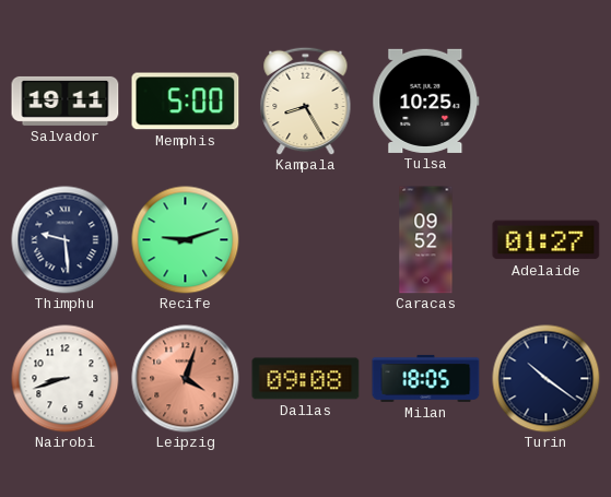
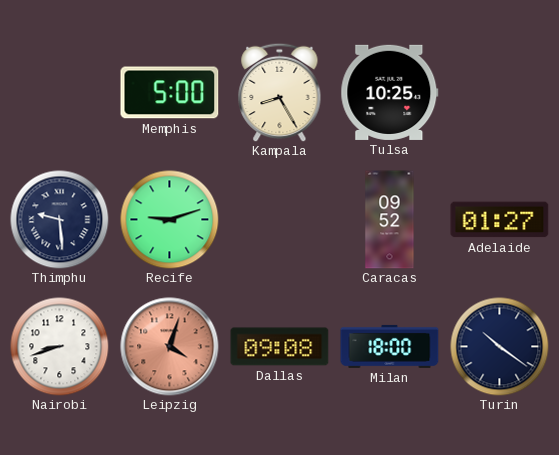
Salvador: 19:11 -> none
Milan: 18:05 -> 18:00
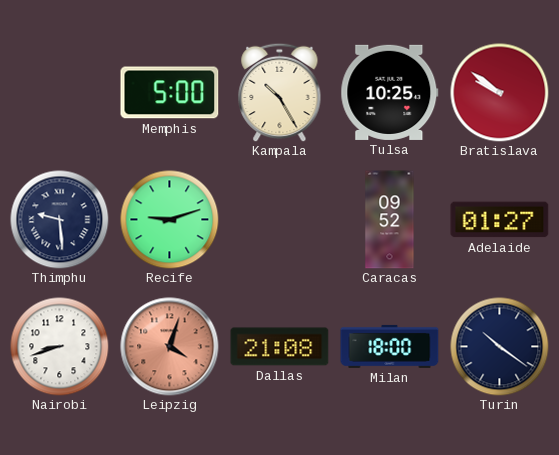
Kampala: 8:25 -> 10:25
Bratislava: none -> 9:51
Dallas: 09:08 -> 21:08
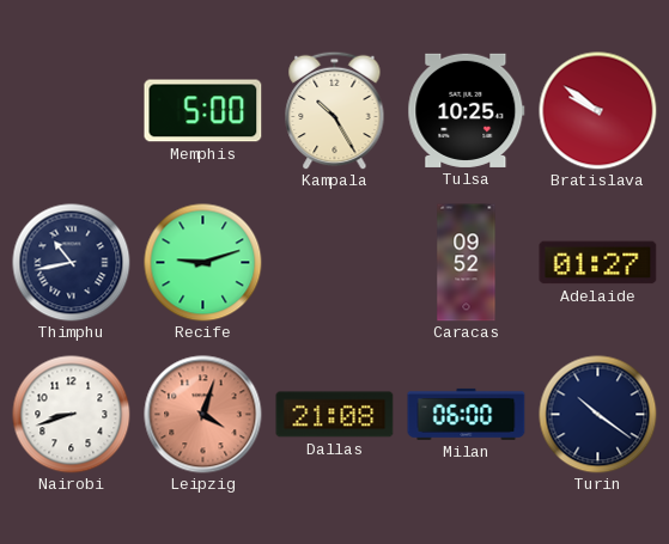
Thimphu: 9:29 -> 10:43
Milan: 18:00 -> 06:00
